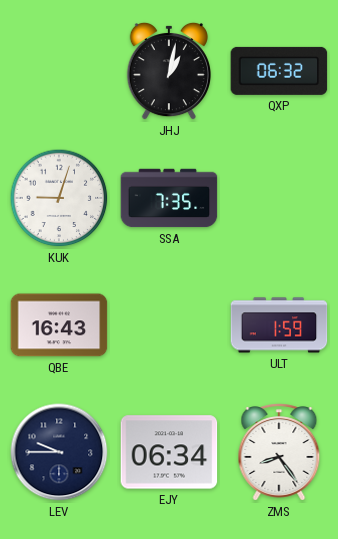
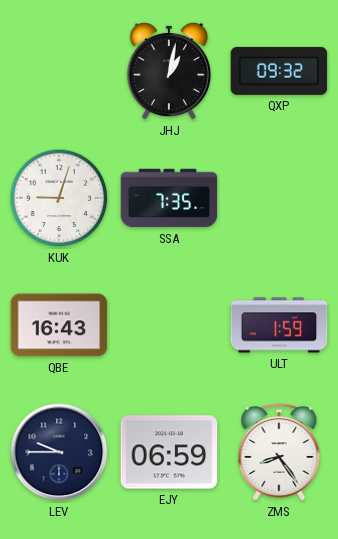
QXP: 06:32 -> 09:32
EJY: 06:34 -> 06:59
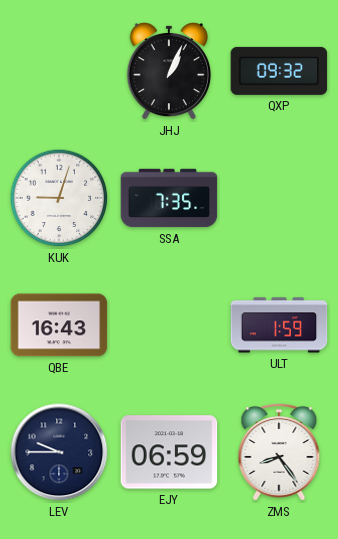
JHJ: 1:02 -> 1:04
